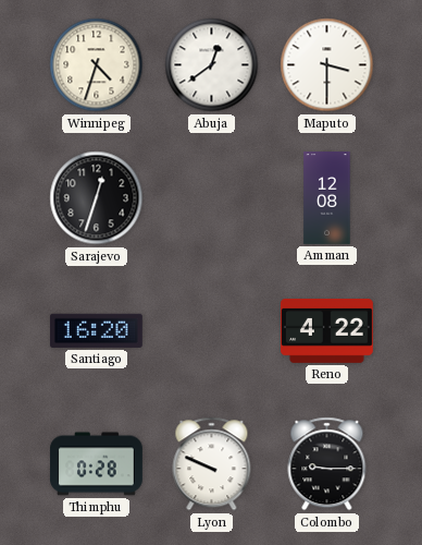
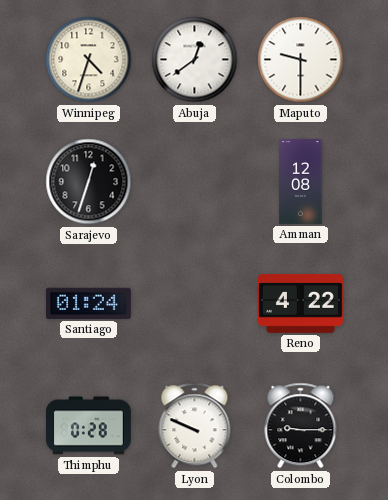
Maputo: 3:30 -> 9:30
Santiago: 16:20 -> 01:24
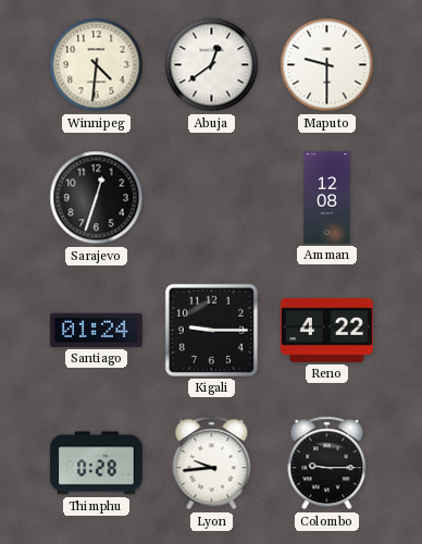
Winnipeg: 4:33 -> 4:31
Kigali: none -> 9:15
Lyon: 9:49 -> 9:44
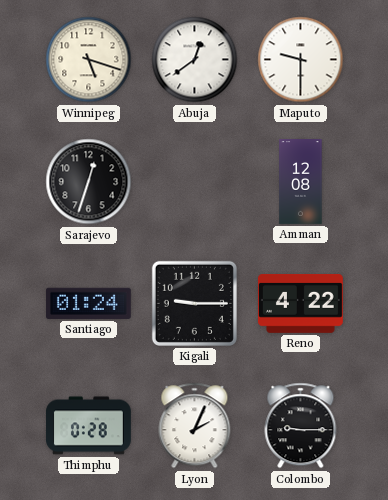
Winnipeg: 4:31 -> 5:18
Lyon: 9:44 -> 2:04
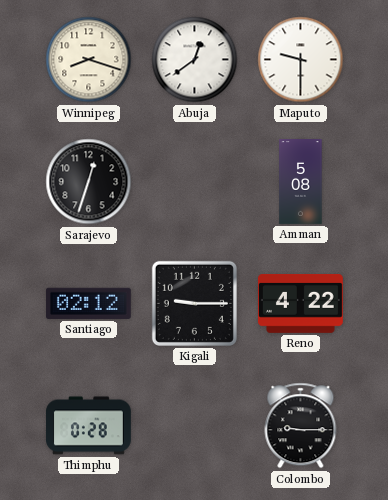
Winnipeg: 5:18 -> 8:18
Amman: 12:08 -> 5:08
Santiago: 01:24 -> 02:12
Lyon: 2:04 -> none
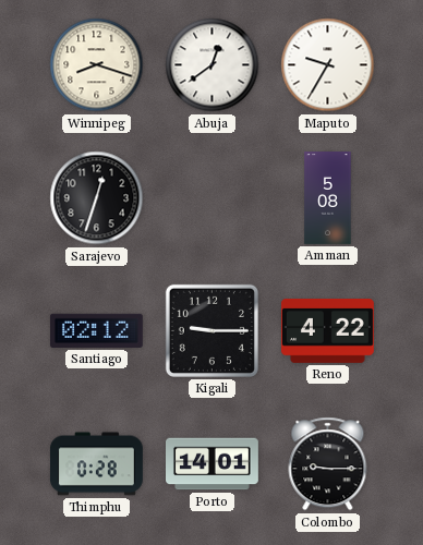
Maputo: 9:30 -> 9:35
Porto: none -> 14:01
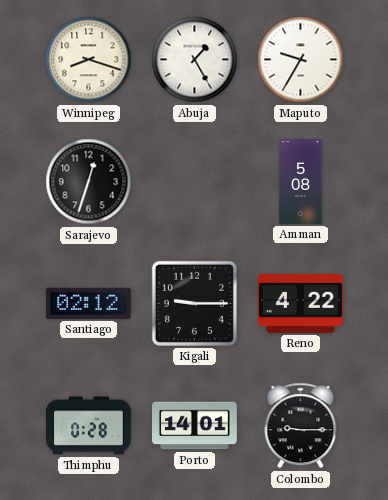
Abuja: 12:39 -> 1:25
